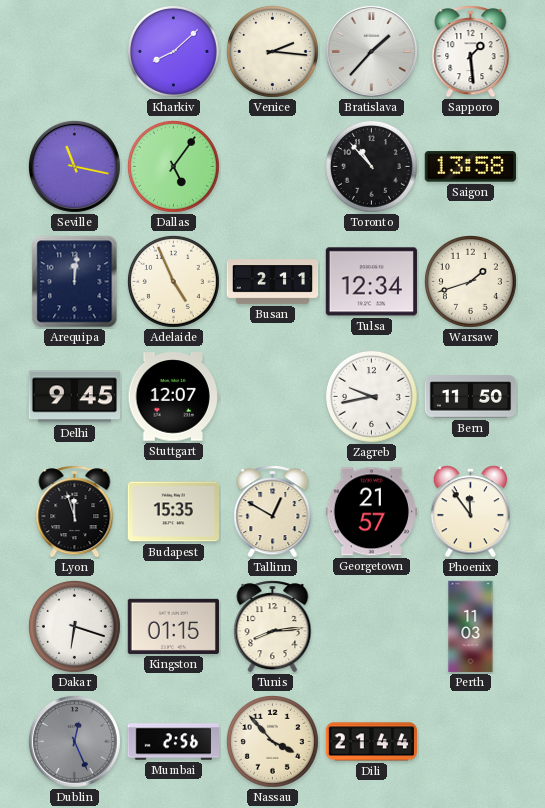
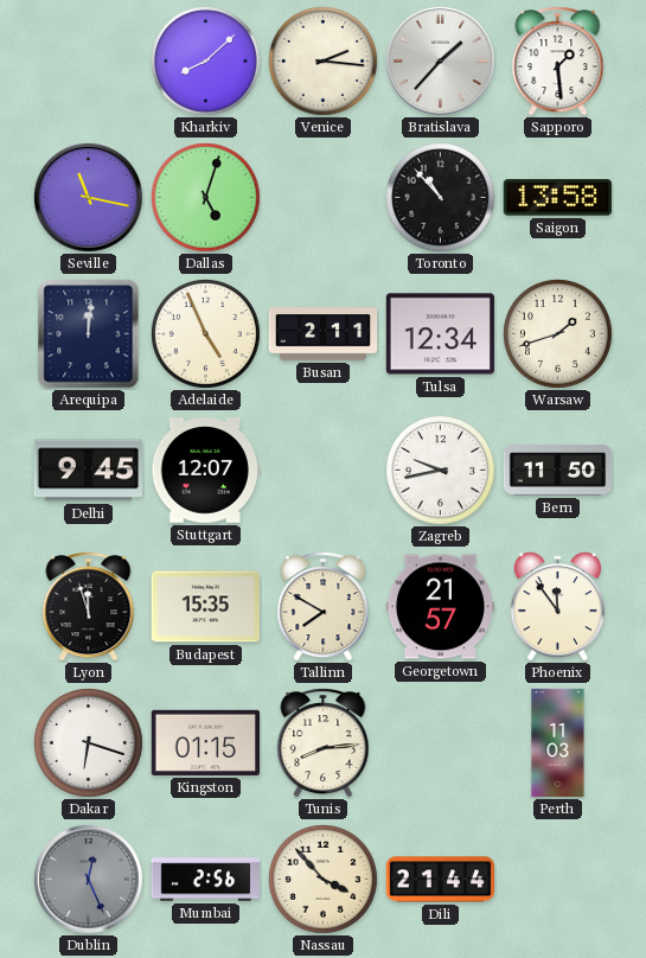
Dallas: 5:06 -> 5:03
Tallinn: 12:50 -> 7:50
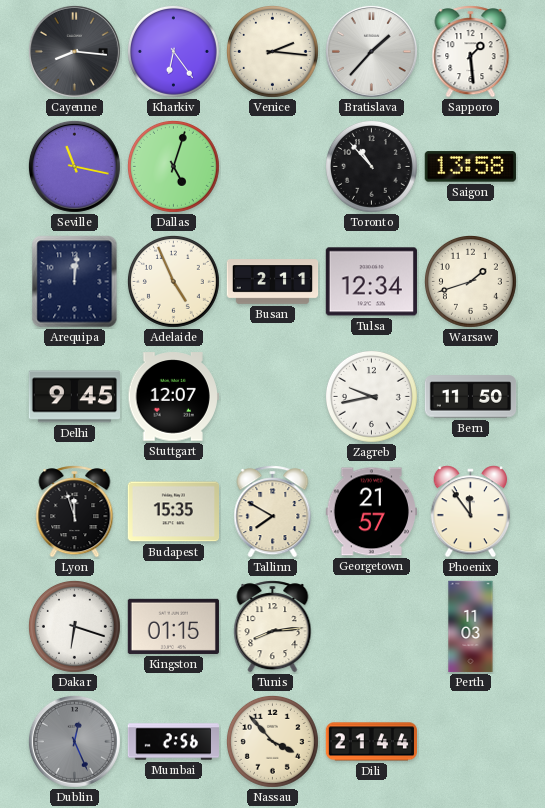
Cayenne: none -> 8:16
Kharkiv: 8:08 -> 6:24
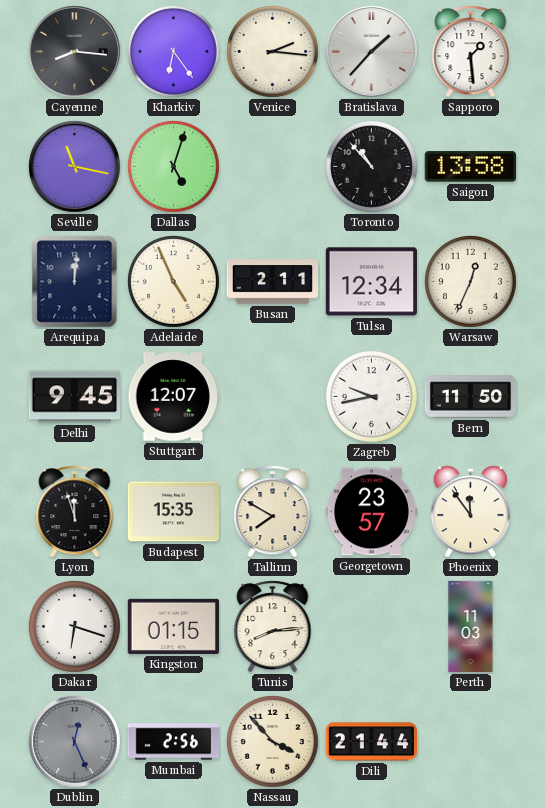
Warsaw: 1:42 -> 12:34
Georgetown: 21:57 -> 23:57
